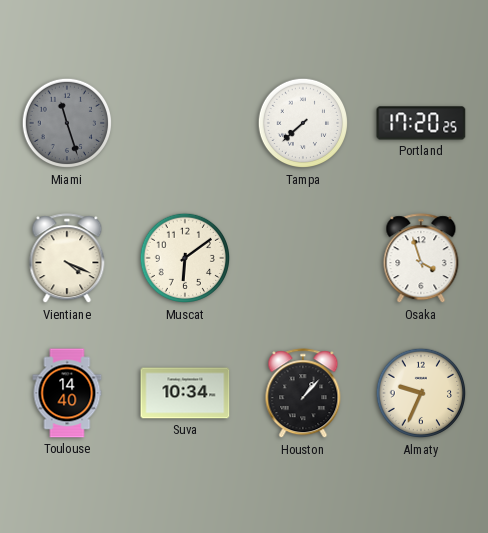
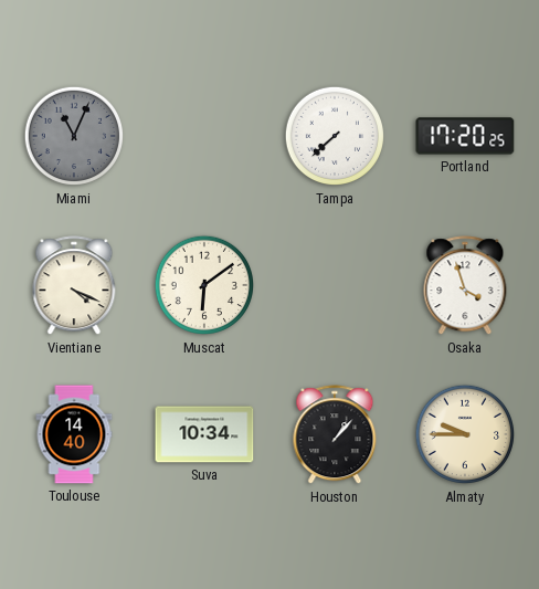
Miami: 11:27 -> 11:04
Almaty: 9:34 -> 9:45
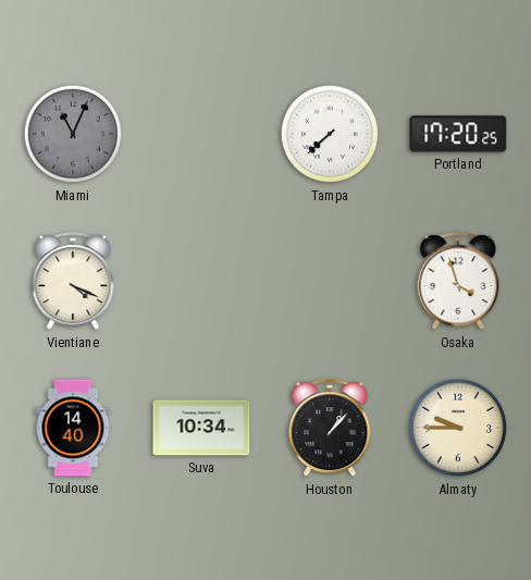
Muscat: 6:09 -> none
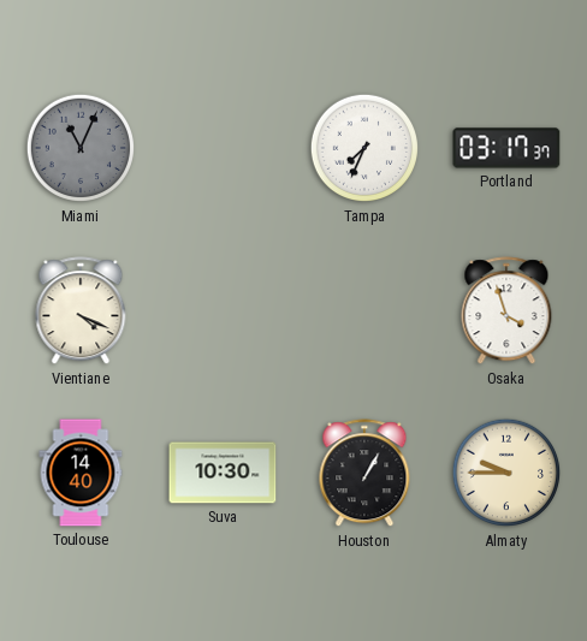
Tampa: 7:38 -> 7:34
Portland: 17:20 -> 03:17
Suva: 10:34 -> 10:30
Houston: 1:07 -> 1:05
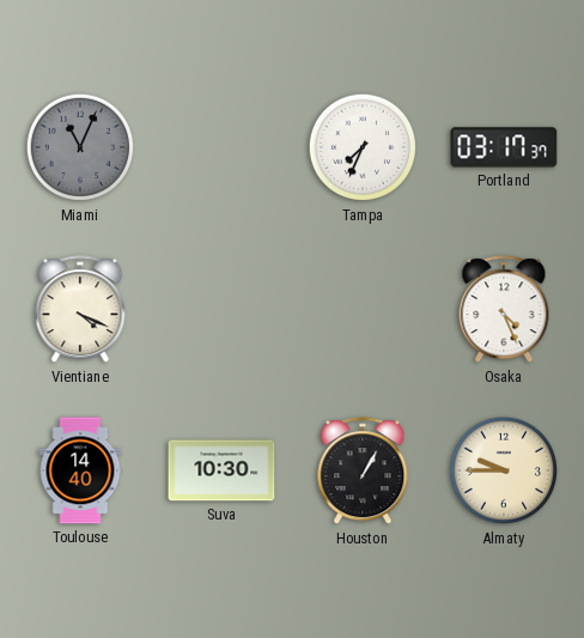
Osaka: 3:57 -> 4:26
